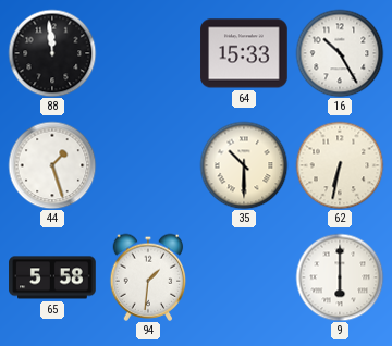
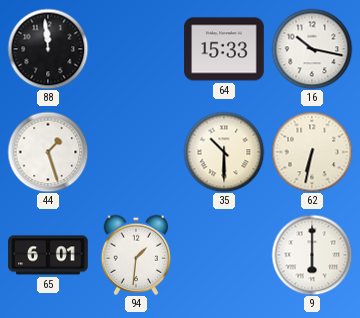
16: 10:25 -> 10:17
65: 5:58 -> 6:01
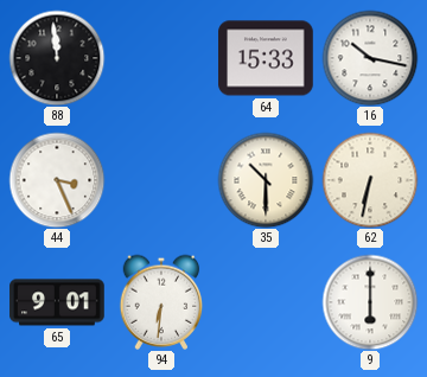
44: 1:27 -> 3:26
65: 6:01 -> 9:01
94: 1:31 -> 6:31
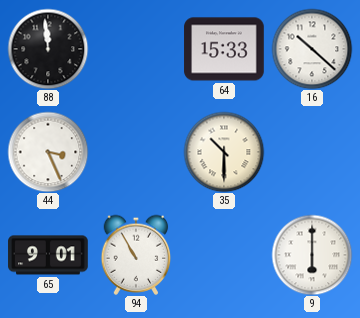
16: 10:17 -> 10:22
62: 6:32 -> none
94: 6:31 -> 10:55
